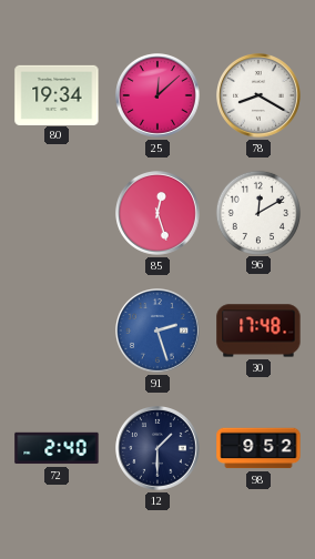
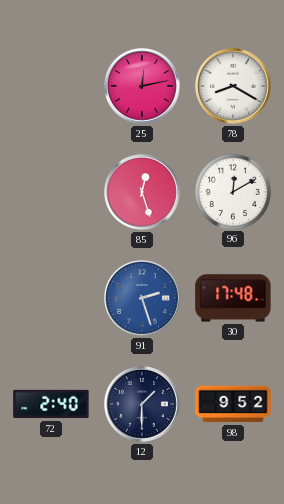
80: 19:34 -> none
25: 12:08 -> 12:13
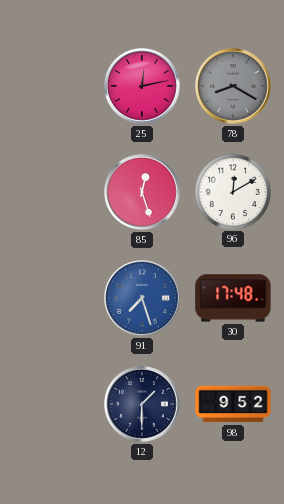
78 dial: white -> grey
91: 2:27 -> 7:27
72: 2:40 -> none
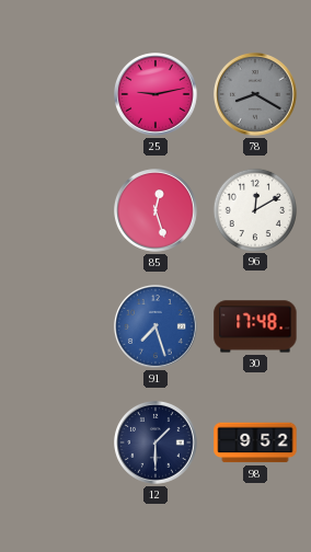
25: 12:13 -> 9:13
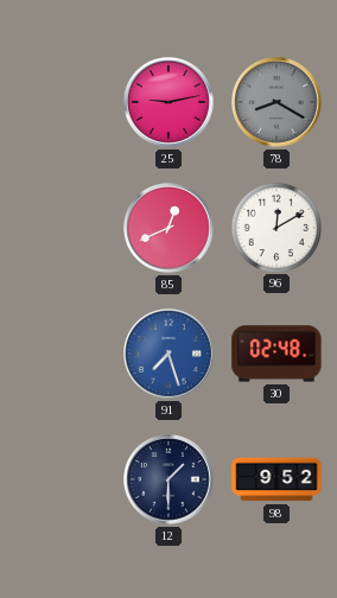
85: 12:27 -> 12:41
30: 17:48 -> 02:48
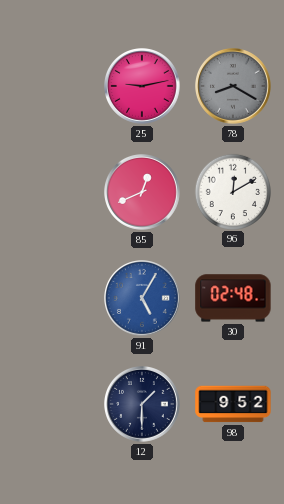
91: 7:27 -> 5:05
